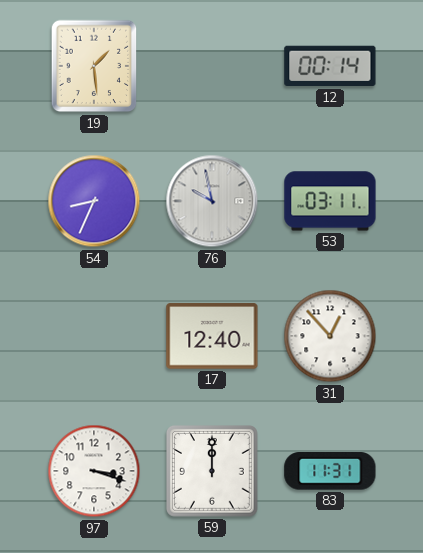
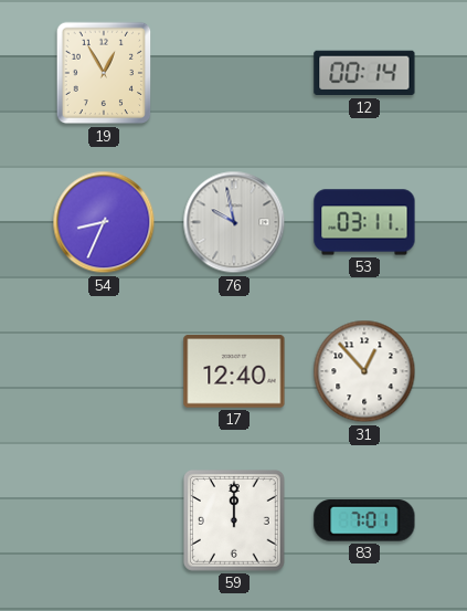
19: 1:29 -> 12:55
97: 3:18 -> none
83: 11:31 -> 7:01
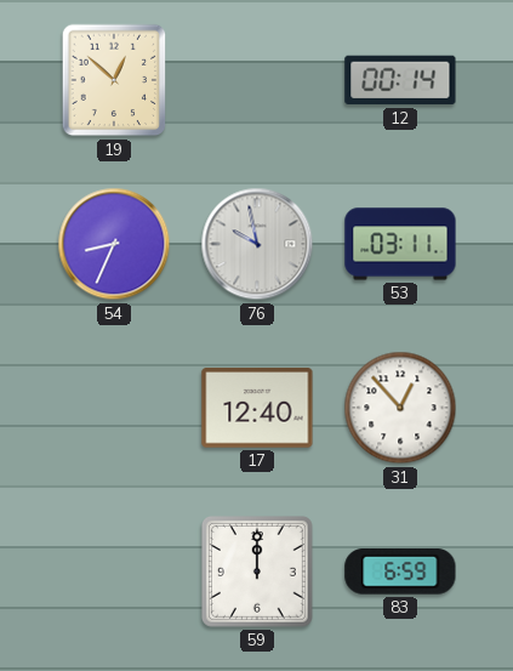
19: 12:55 -> 12:52
83: 7:01 -> 6:59
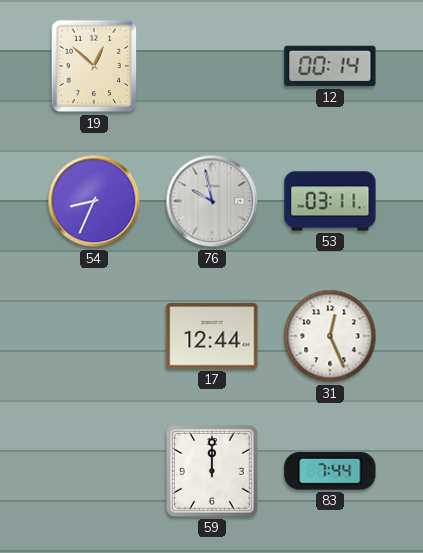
17: 12:40 -> 12:44
31: 12:53 -> 12:26
83: 6:59 -> 7:44
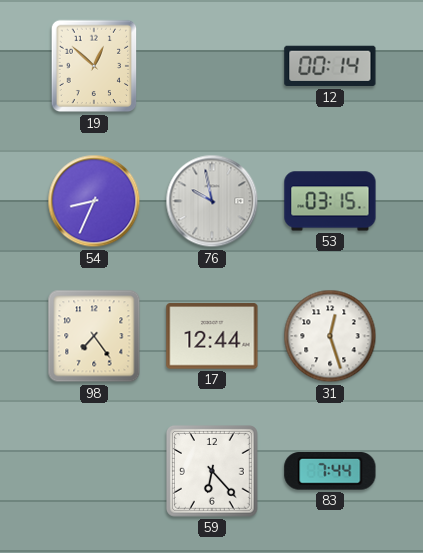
53: 03:11 -> 03:15
98: none -> 7:24
31: 12:26 -> 12:27
59: 12:00 -> 6:23
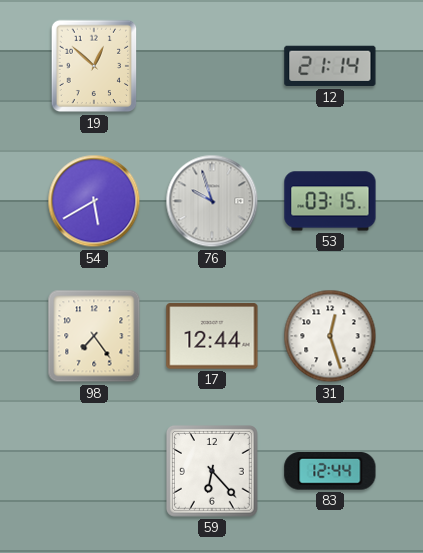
12: 00:14 -> 21:14
54: 8:34 -> 5:40
76: 9:58 -> 9:57
83: 7:44 -> 12:44
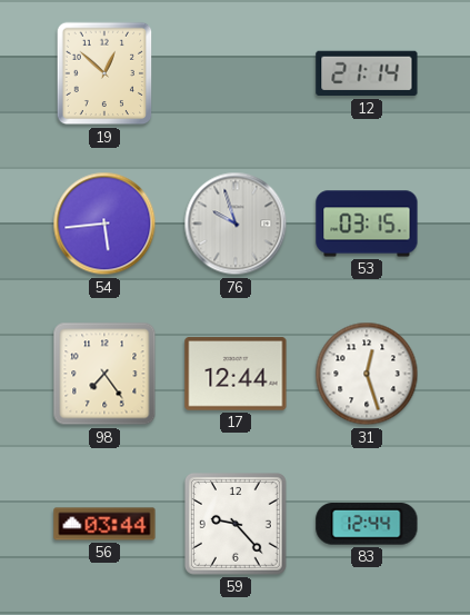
54: 5:40 -> 5:44
56: none -> 03:44
59: 6:23 -> 9:23
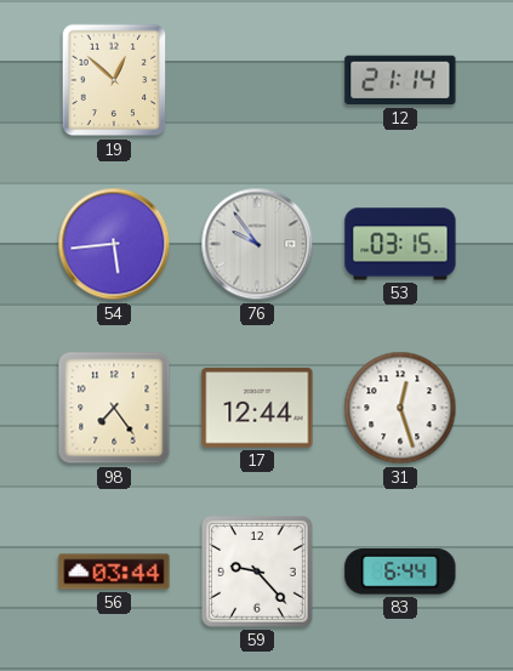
76: 9:57 -> 9:54
83: 12:44 -> 6:44
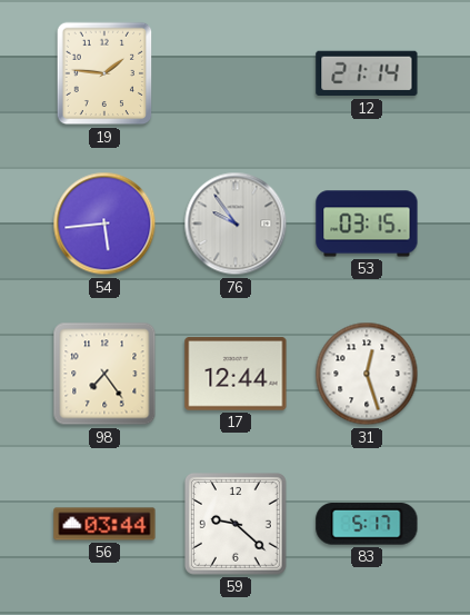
19: 12:52 -> 1:46
59: 9:23 -> 9:22
83: 6:44 -> 5:17
